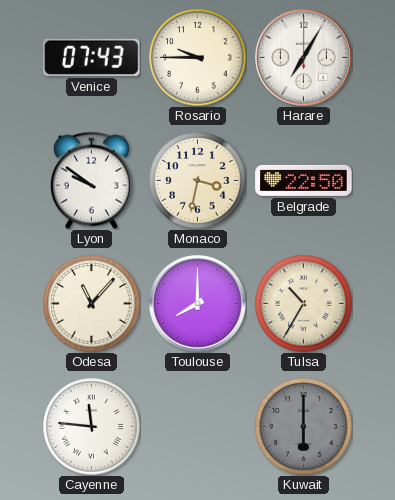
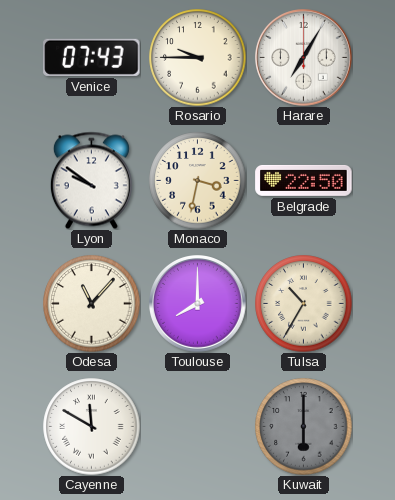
Cayenne: 11:46 -> 11:50
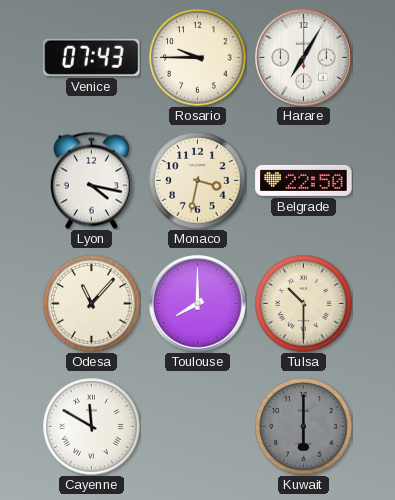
Lyon: 9:51 -> 4:17
Tulsa: 10:35 -> 10:30
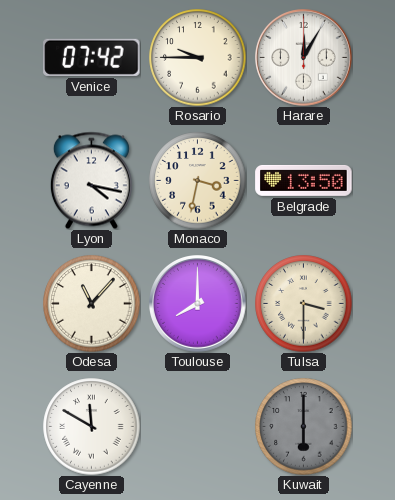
Venice: 07:43 -> 07:42
Harare: 7:05 -> 12:05
Belgrade: 22:50 -> 13:50
Tulsa: 10:30 -> 3:30
